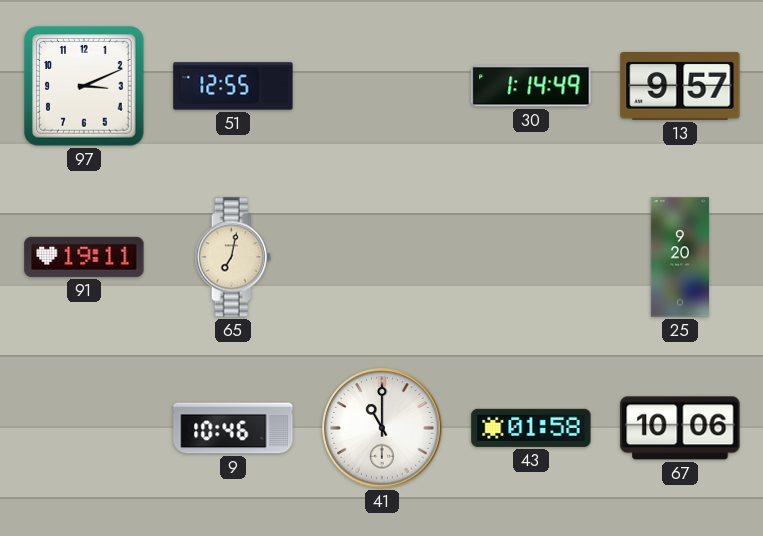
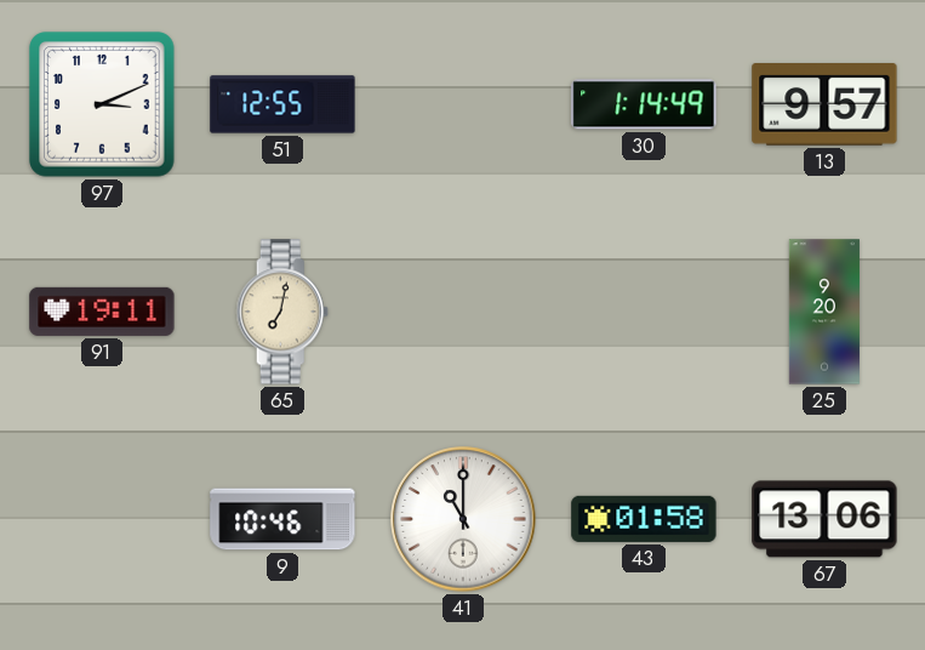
67: 10:06 -> 13:06
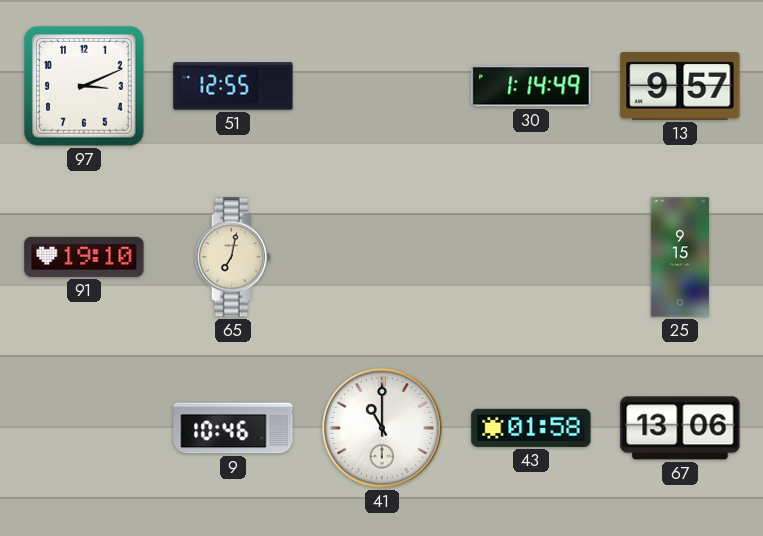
91: 19:11 -> 19:10
25: 9:20 -> 9:15
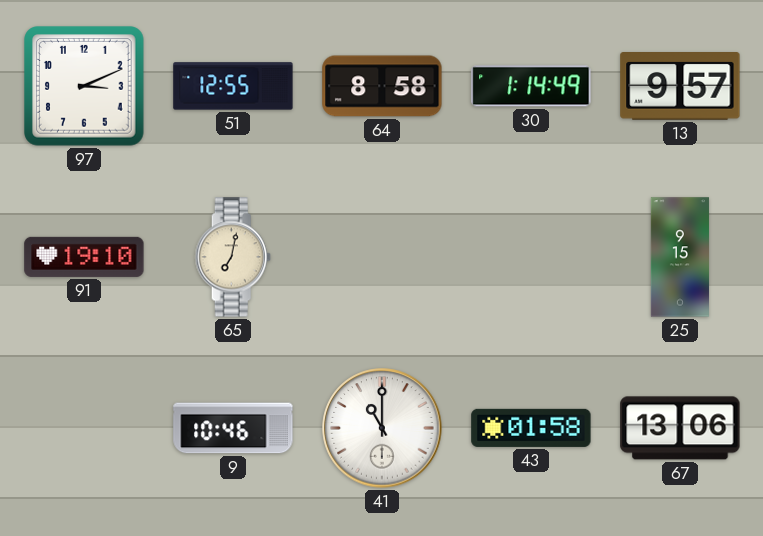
64: none -> 8:58
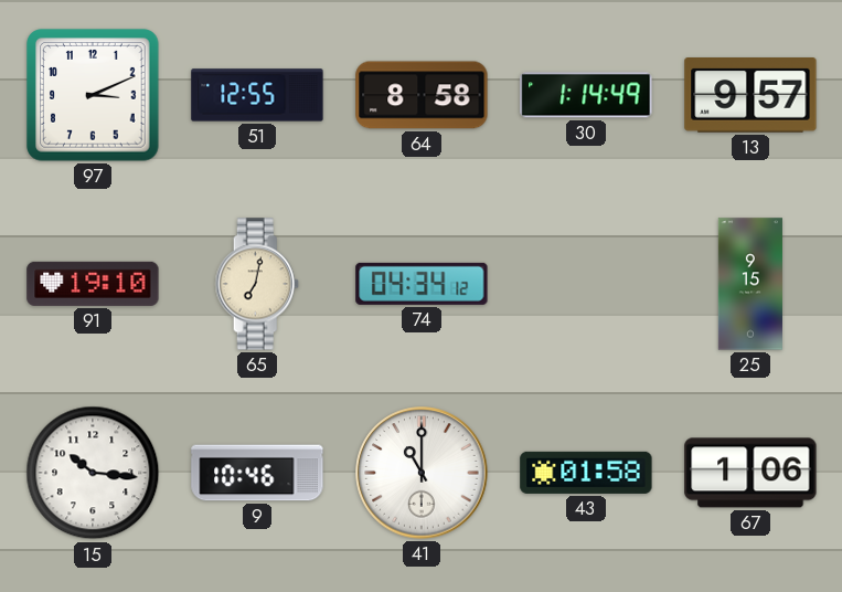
74: none -> 04:34
15: none -> 10:16
67: 13:06 -> 1:06
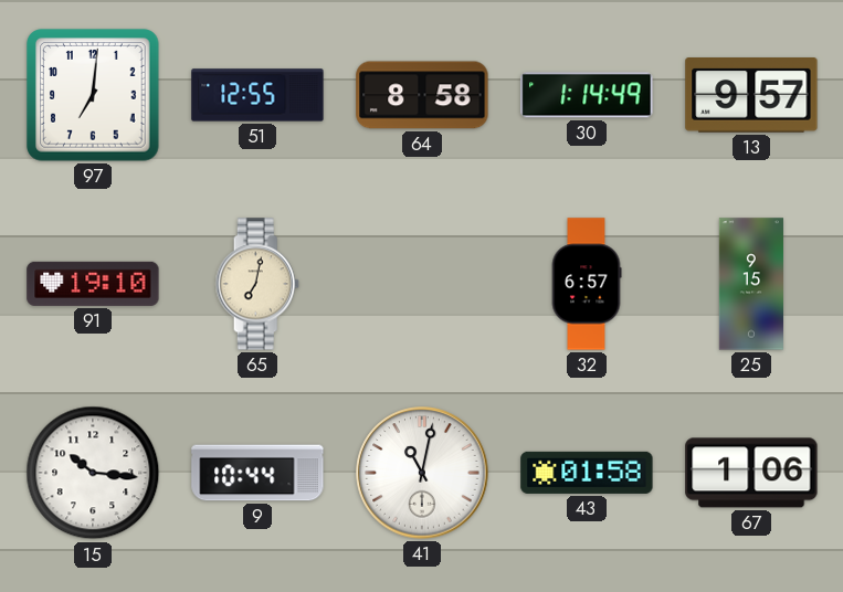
97: 3:11 -> 7:01
74: 04:34 -> none
32: none -> 6:57
9: 10:46 -> 10:44
41: 11:00 -> 11:02
